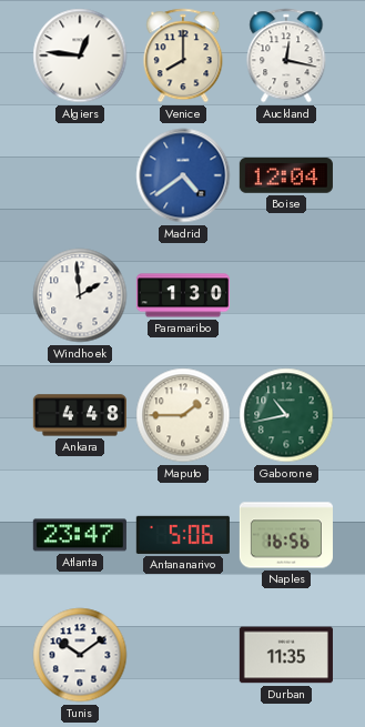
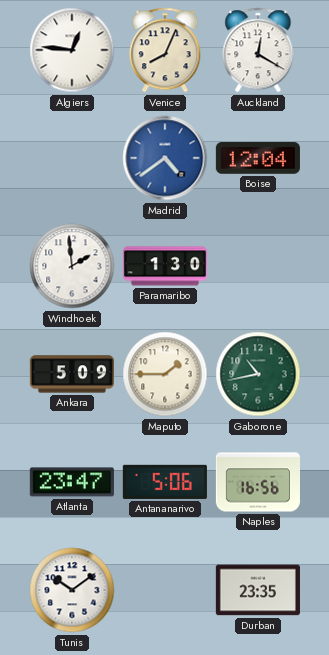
Venice: 8:00 -> 8:04
Auckland: 12:17 -> 12:20
Ankara: 4:48 -> 5:09
Durban: 11:35 -> 23:35
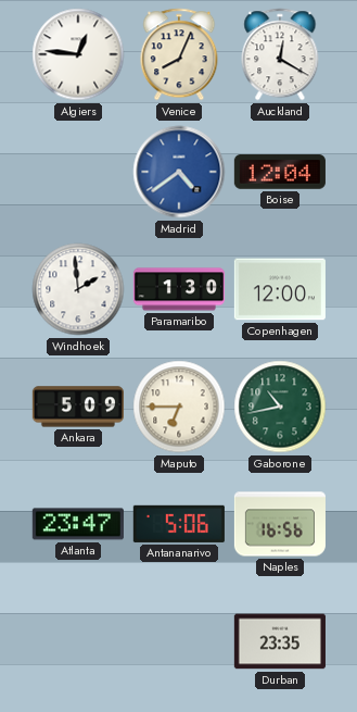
Copenhagen: none -> 12:00
Maputo: 1:45 -> 6:45
Tunis: 10:09 -> none
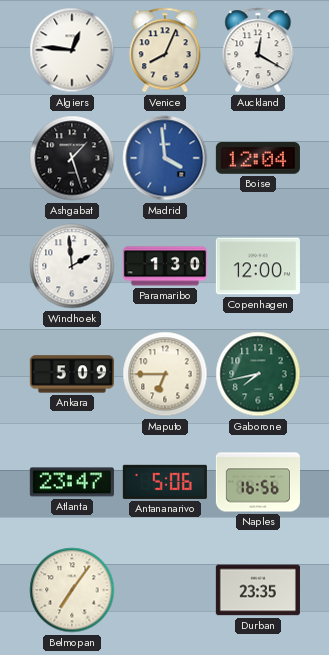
Ashgabat: none -> 1:27
Madrid: 4:39 -> 3:59
Gaborone: 10:43 -> 7:43
Belmopan: none -> 7:06
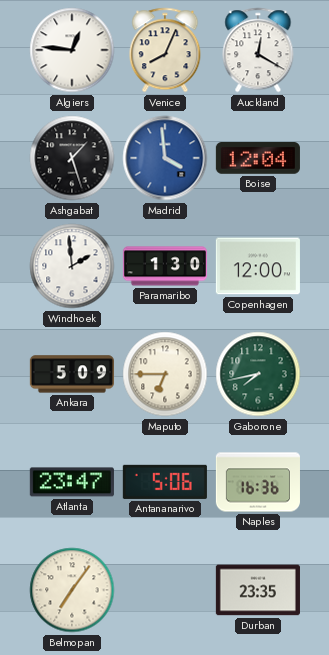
Naples: 16:56 -> 16:36
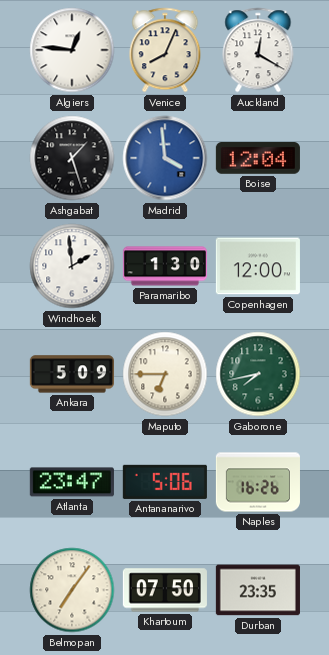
Naples: 16:36 -> 16:26
Khartoum: none -> 07:50
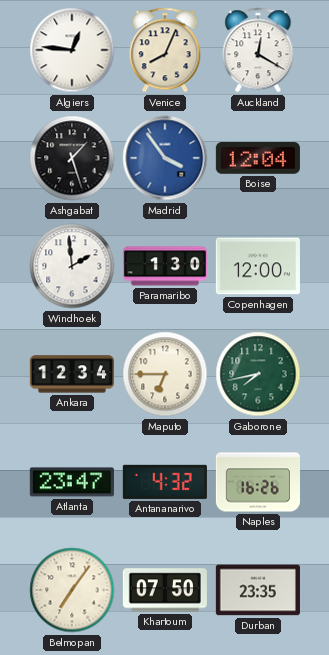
Madrid: 3:59 -> 3:54
Ankara: 5:09 -> 12:34
Antananarivo: 5:06 -> 4:32
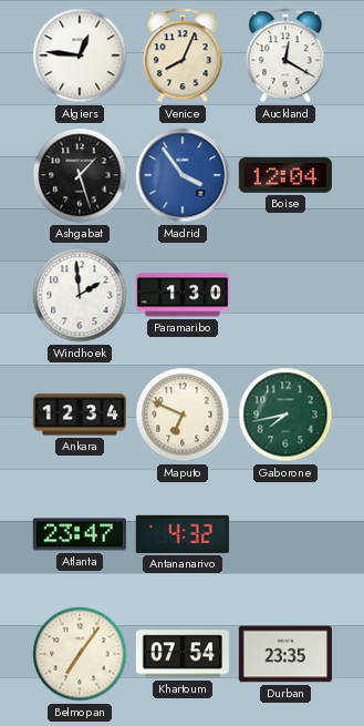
Copenhagen: 12:00 -> none
Maputo: 6:45 -> 6:49
Naples: 16:26 -> none
Khartoum: 07:50 -> 07:54
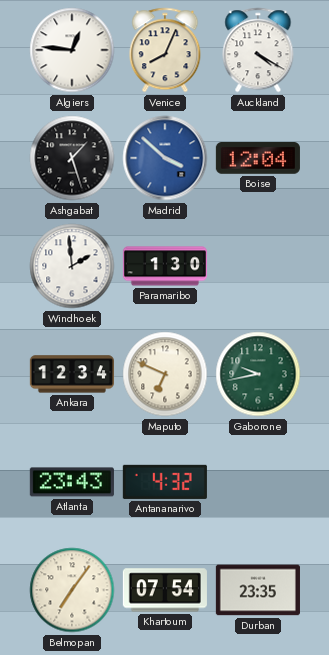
Auckland: 12:20 -> 4:20
Madrid: 3:54 -> 3:52
Gaborone: 7:43 -> 9:43
Atlanta: 23:47 -> 23:43
